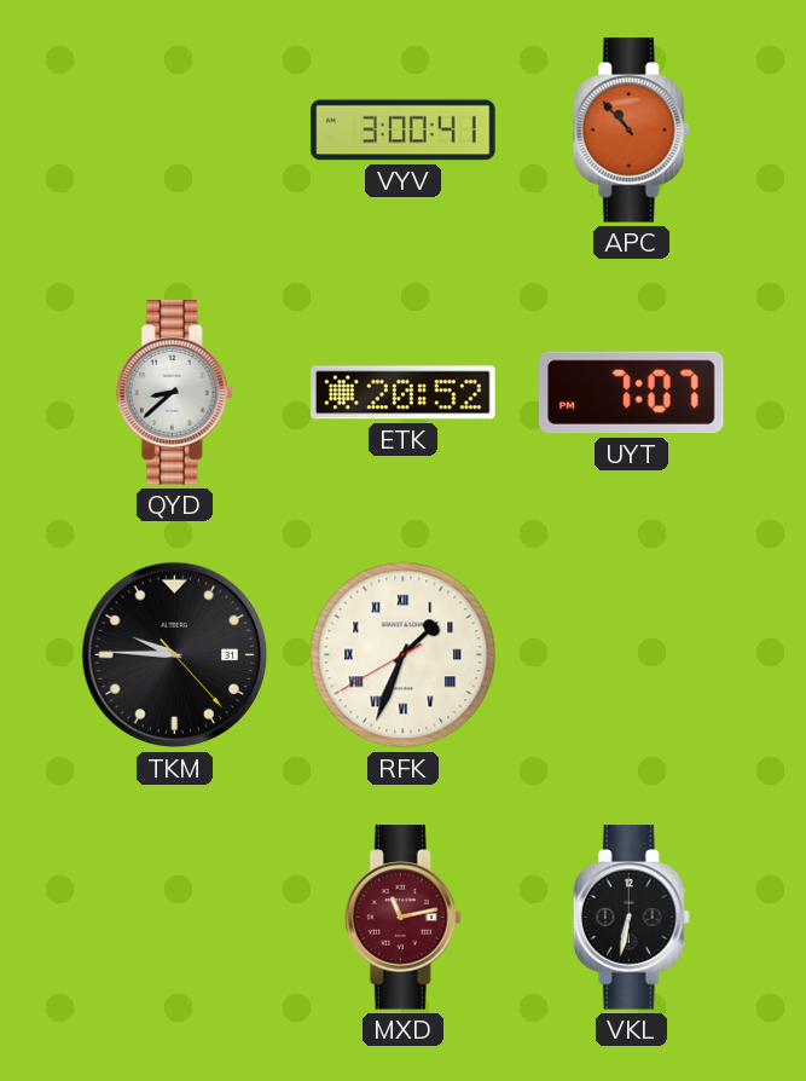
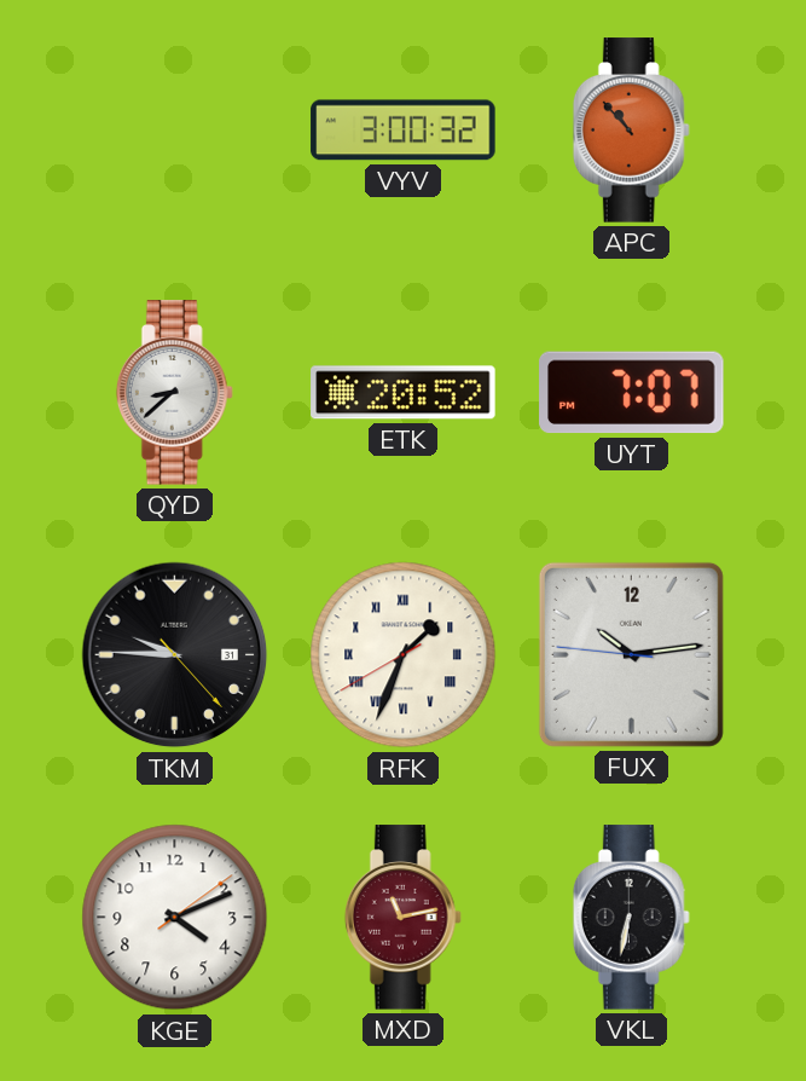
VYV: 3:00:41 -> 3:00:32
FUX: none -> 10:13
KGE: none -> 4:11
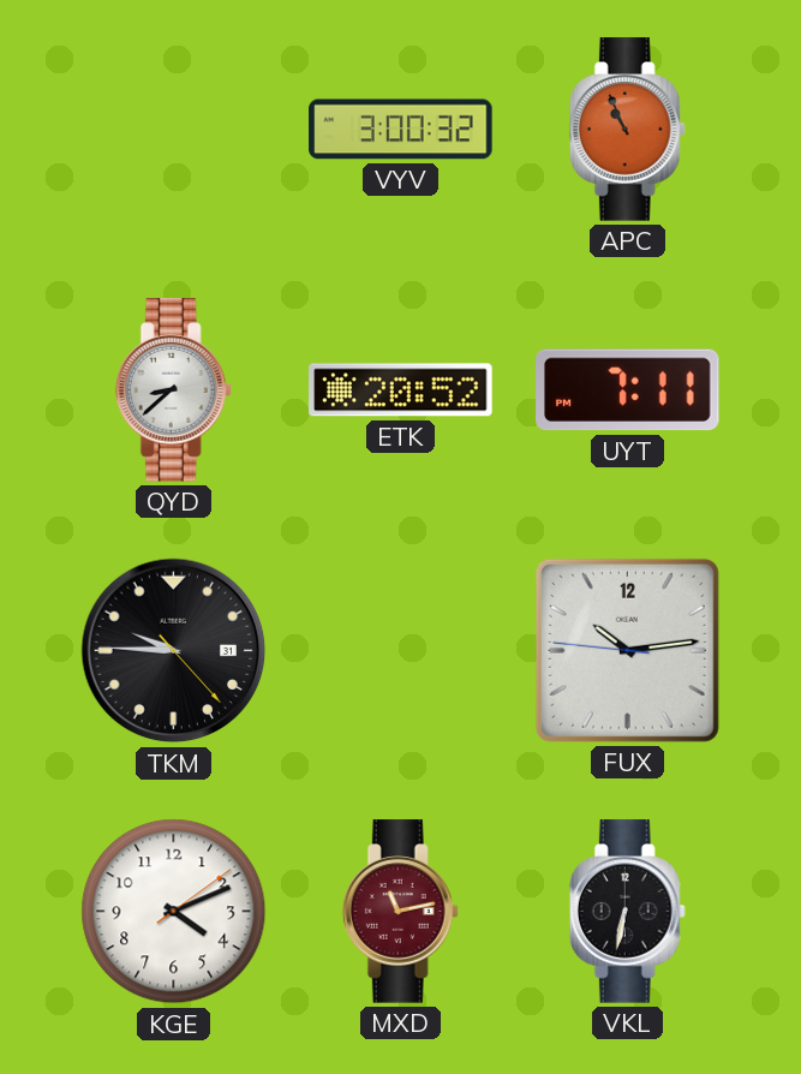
APC: 10:53 -> 10:56
UYT: 7:07 -> 7:11
RFK: 1:33 -> none
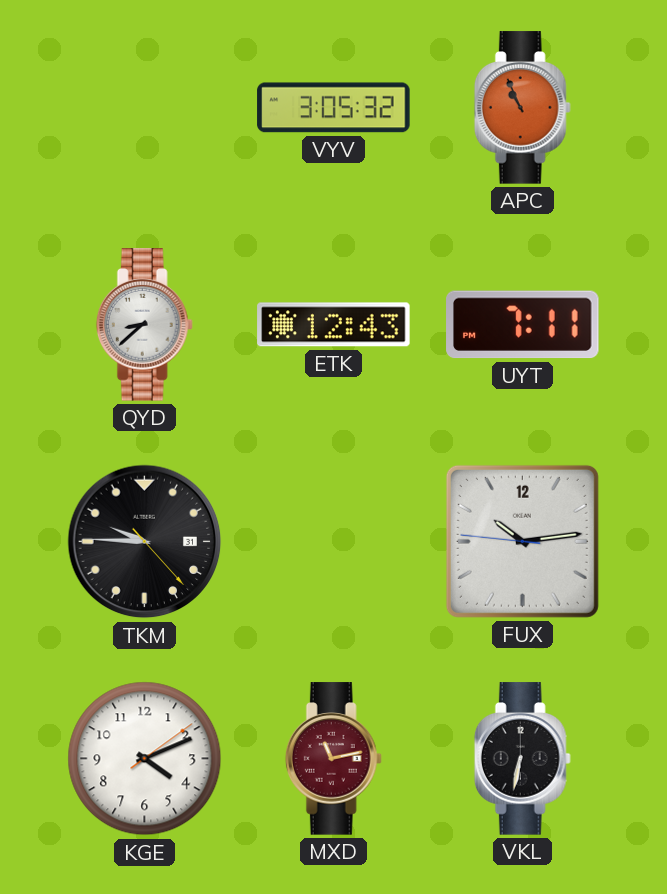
VYV: 3:00 -> 3:05
ETK: 20:52 -> 12:43
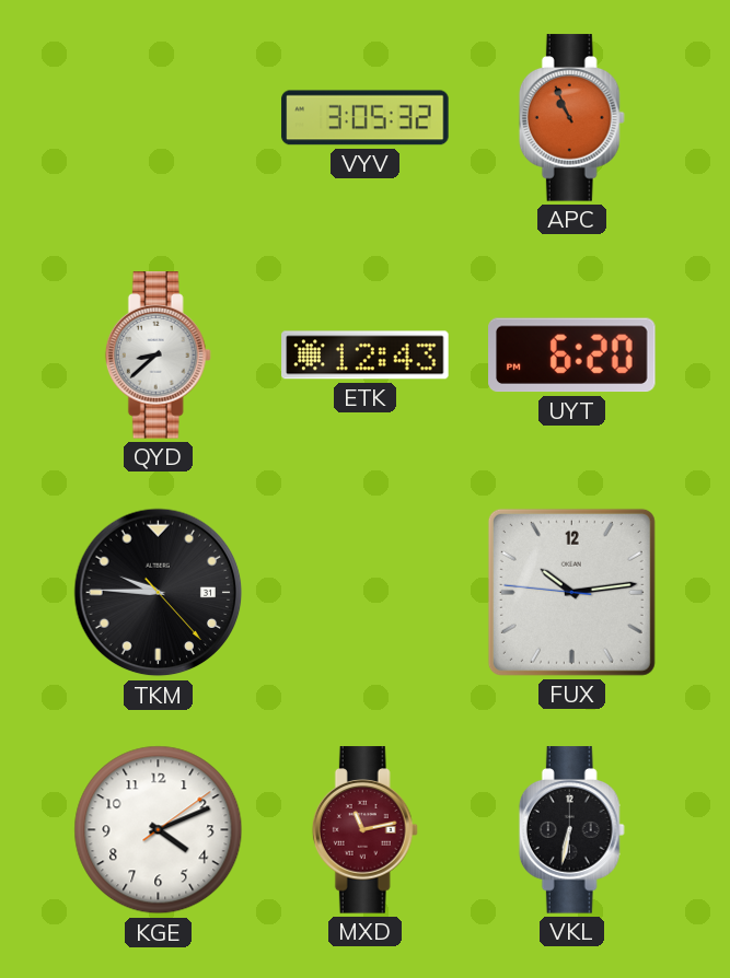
UYT: 7:11 -> 6:20
